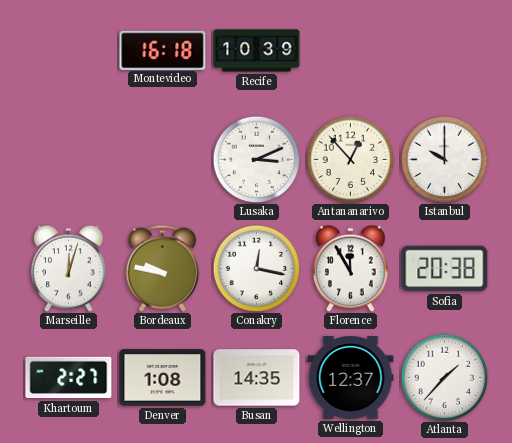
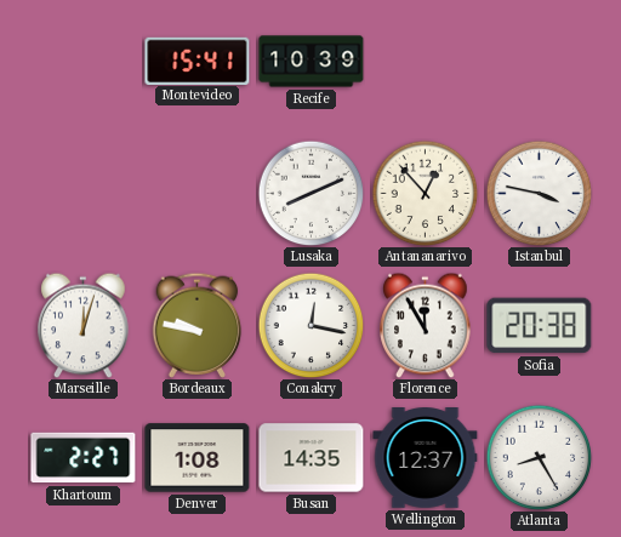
Montevideo: 16:18 -> 15:41
Lusaka: 3:11 -> 8:11
Istanbul: 10:00 -> 3:47
Atlanta: 1:37 -> 8:25
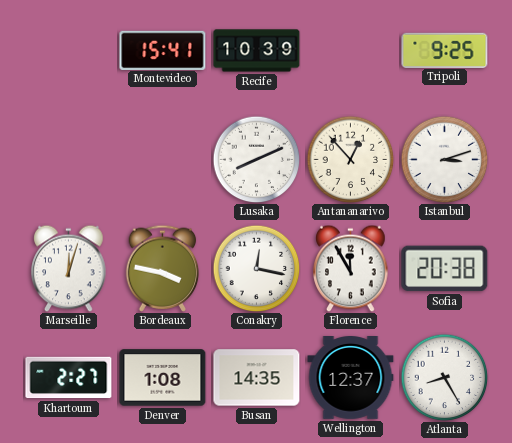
Tripoli: none -> 9:25
Istanbul: 3:47 -> 3:12
Bordeaux: 9:47 -> 3:47
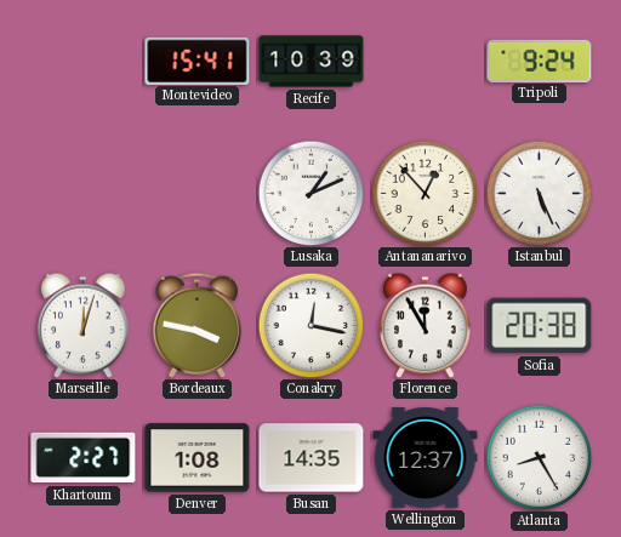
Tripoli: 9:25 -> 9:24
Lusaka: 8:11 -> 1:11
Istanbul: 3:12 -> 5:26
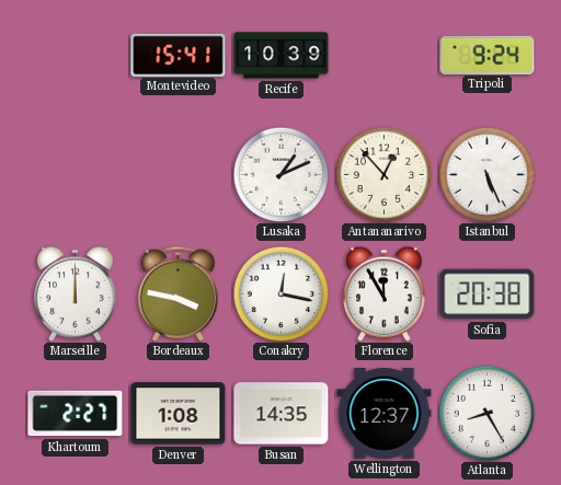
Marseille: 12:03 -> 12:00
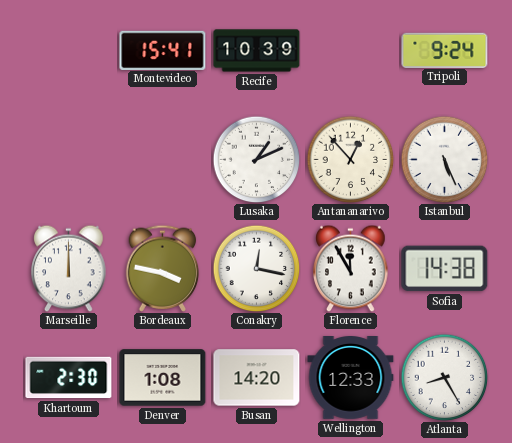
Sofia: 20:38 -> 14:38
Khartoum: 2:27 -> 2:30
Busan: 14:35 -> 14:20
Wellington: 12:37 -> 12:33
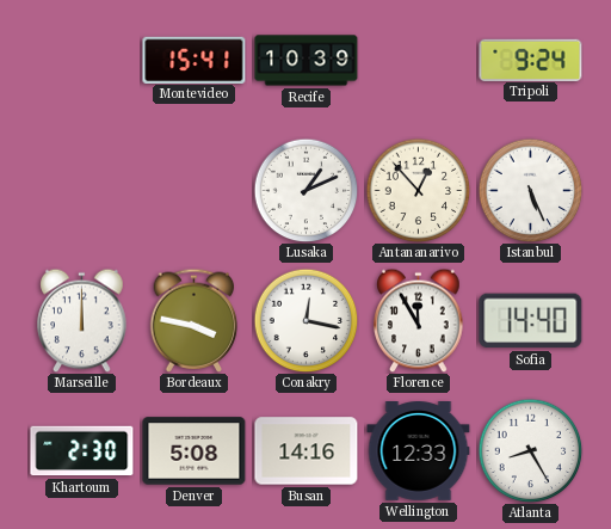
Sofia: 14:38 -> 14:40
Denver: 1:08 -> 5:08
Busan: 14:20 -> 14:16
